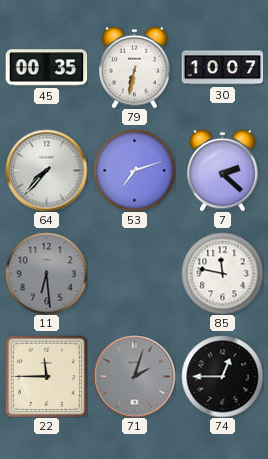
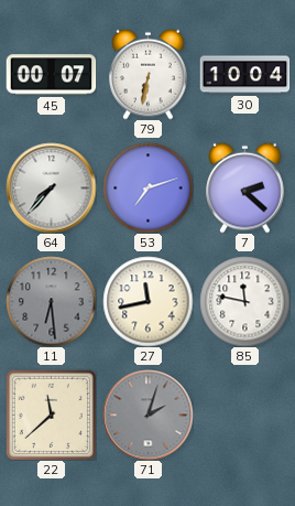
45: 00:35 -> 00:07
30: 10:07 -> 10:04
27: none -> 11:43
22: 11:45 -> 11:38
74: 12:45 -> none
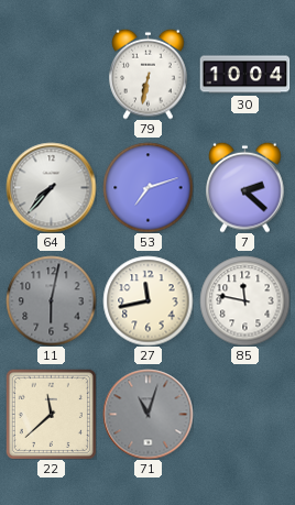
45: 00:07 -> none
11: 6:29 -> 6:02
71: 2:03 -> 11:03
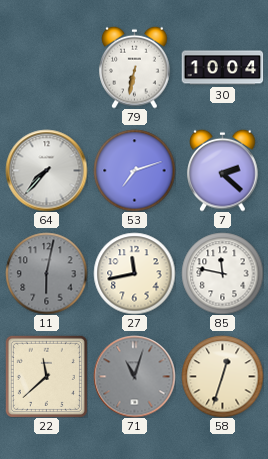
58: none -> 12:33
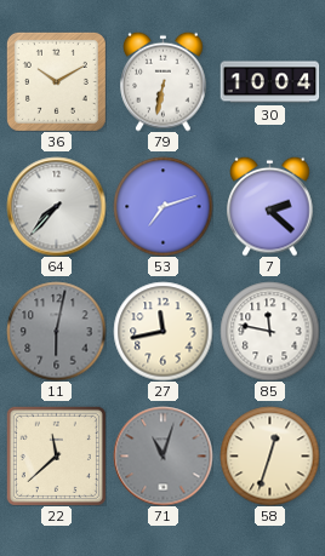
36: none -> 10:10
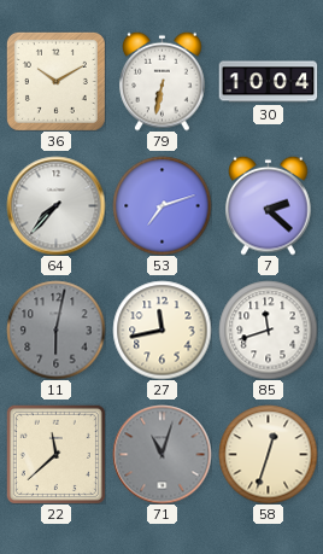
85: 11:47 -> 11:42
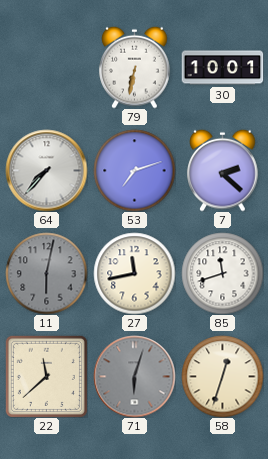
36: 10:10 -> none
30: 10:04 -> 10:01
71: 11:03 -> 6:03
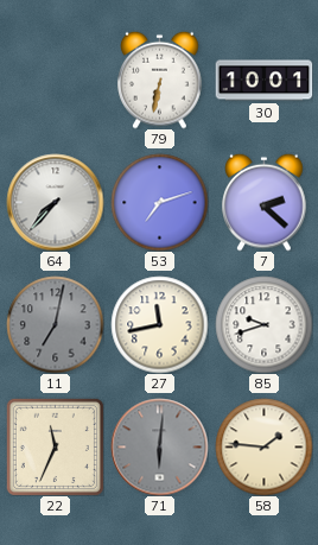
11: 6:02 -> 7:02
85: 11:42 -> 9:42
22: 11:38 -> 11:34
71: 6:03 -> 6:01
58: 12:33 -> 1:46
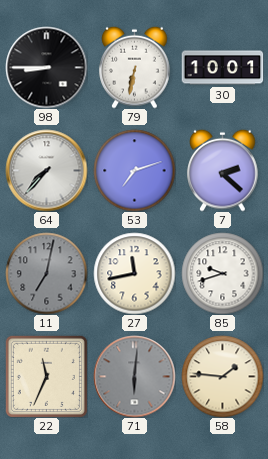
98: none -> 8:45
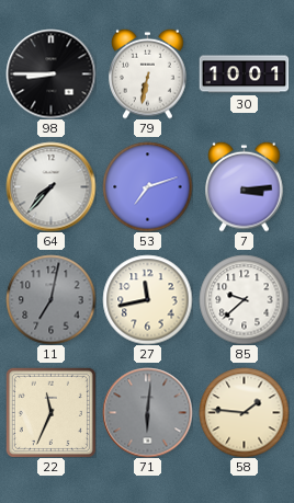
7: 2:22 -> 3:14
85: 9:42 -> 9:38
